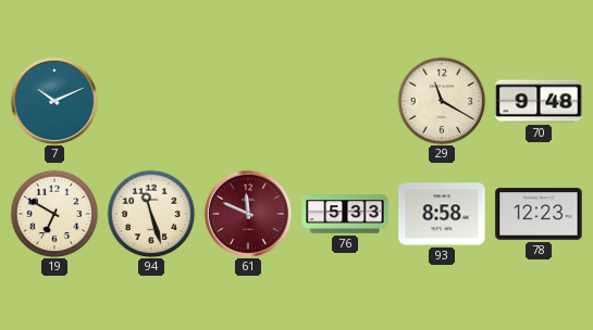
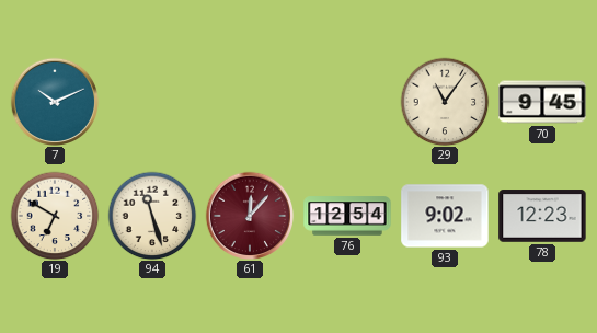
29: 11:20 -> 11:06
70: 9:48 -> 9:45
61: 11:49 -> 12:07
76: 5:33 -> 12:54
93: 8:58 -> 9:02
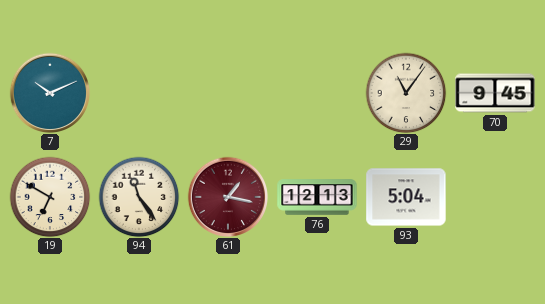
94: 11:27 -> 11:24
61: 12:07 -> 1:17
76: 12:54 -> 12:13
93: 9:02 -> 5:04
78: 12:23 -> none
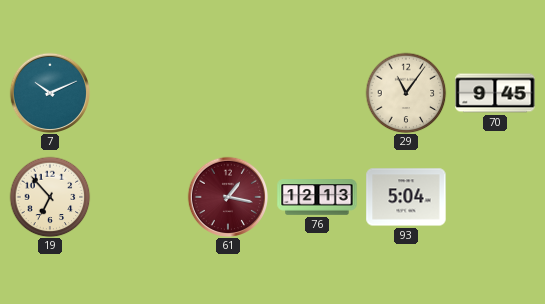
19: 6:50 -> 6:53
94: 11:24 -> none
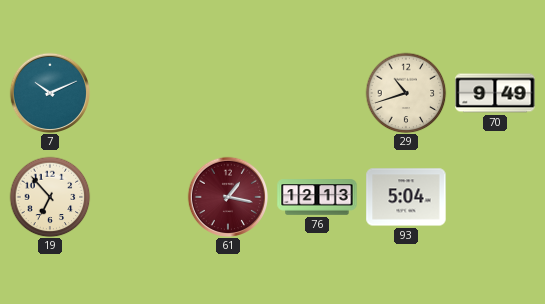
29: 11:06 -> 10:42
70: 9:45 -> 9:49
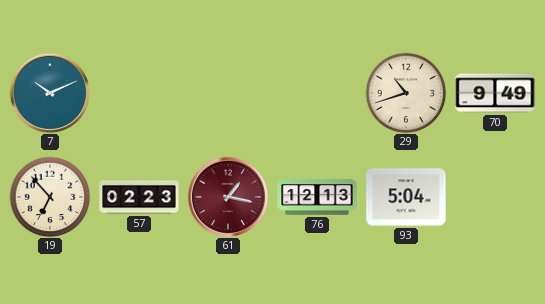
57: none -> 02:23
